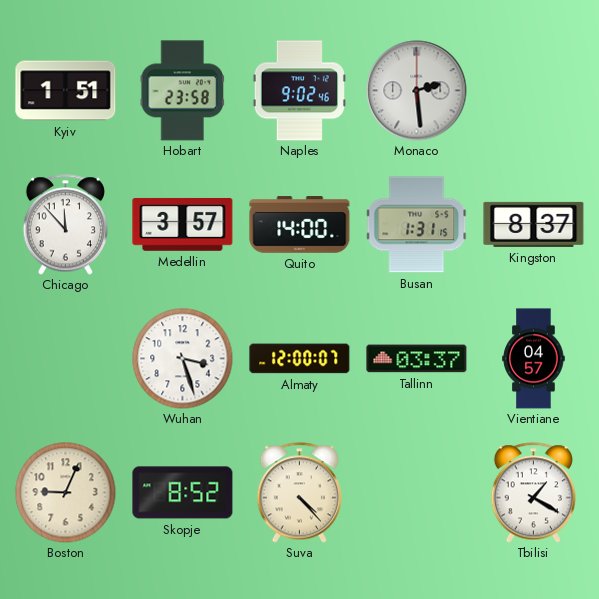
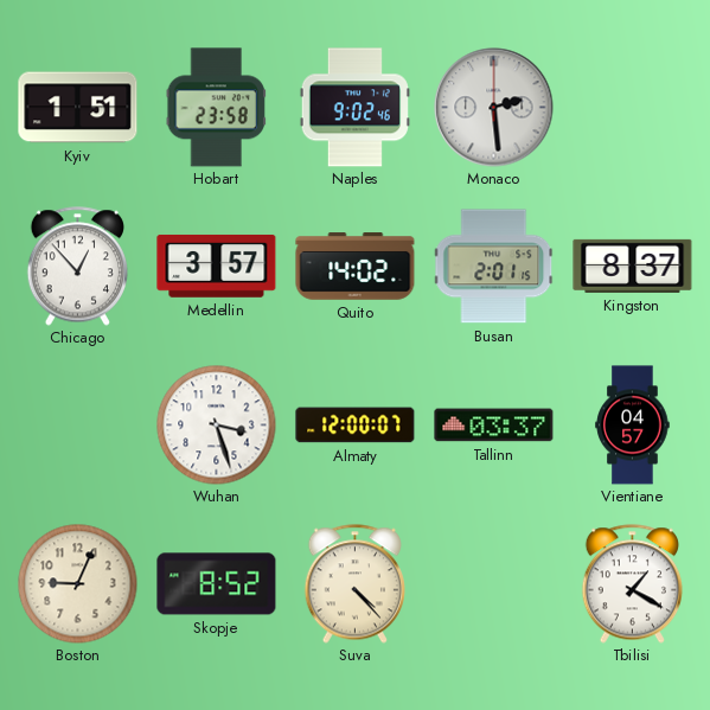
Chicago: 11:53 -> 12:53
Quito: 14:00 -> 14:02
Busan: 1:31 -> 2:01
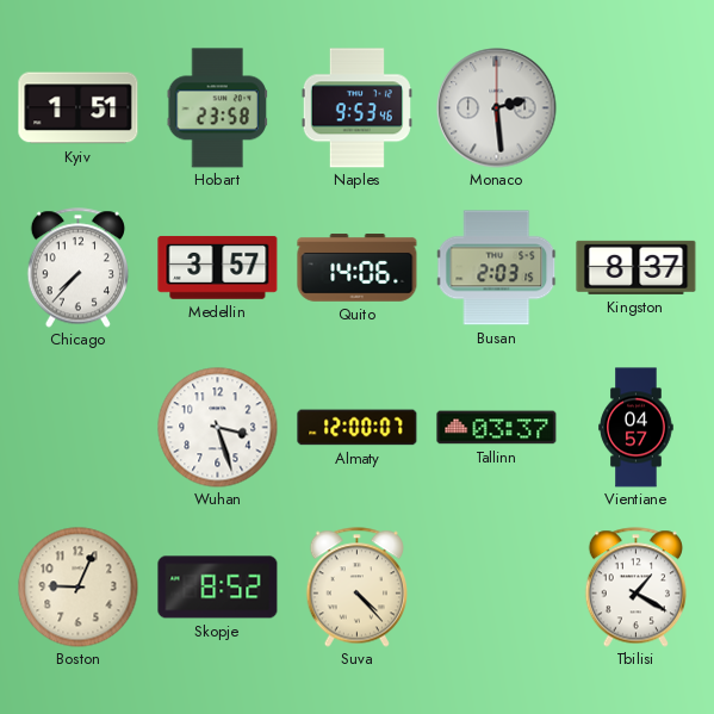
Naples: 9:02 -> 9:53
Chicago: 12:53 -> 7:37
Quito: 14:02 -> 14:06
Busan: 2:01 -> 2:03
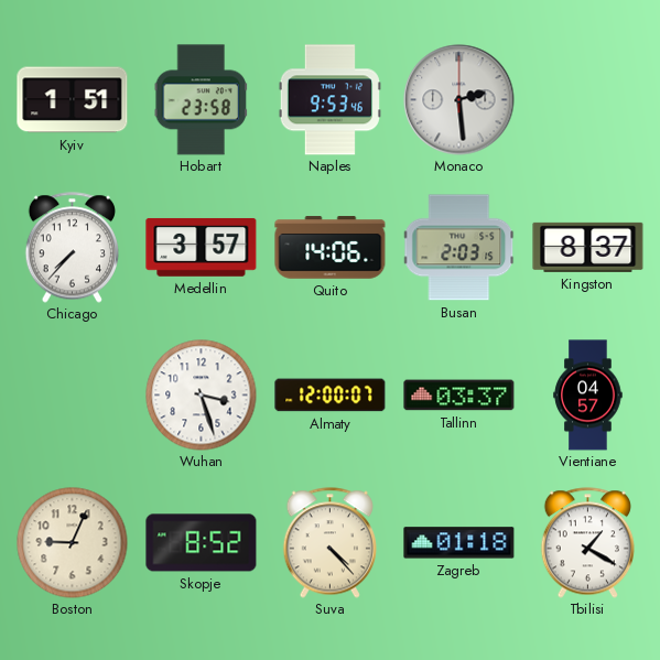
Zagreb: none -> 01:18
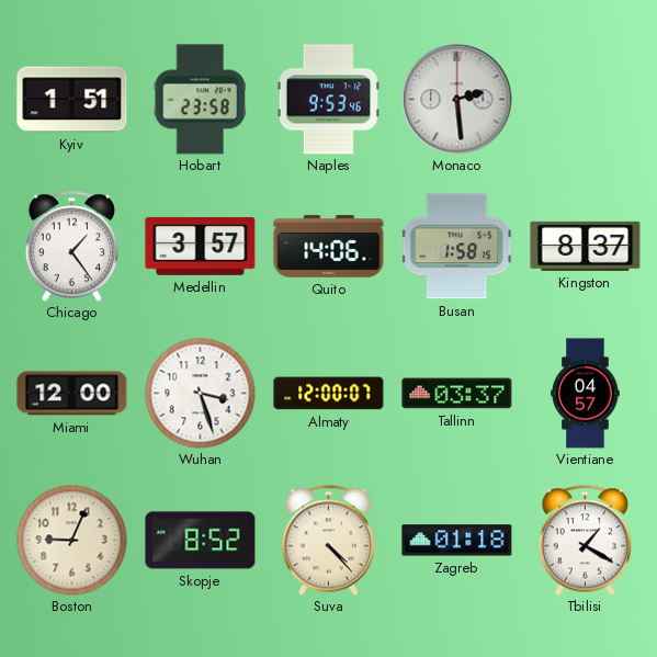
Chicago: 7:37 -> 1:24
Busan: 2:03 -> 1:58
Miami: none -> 12:00
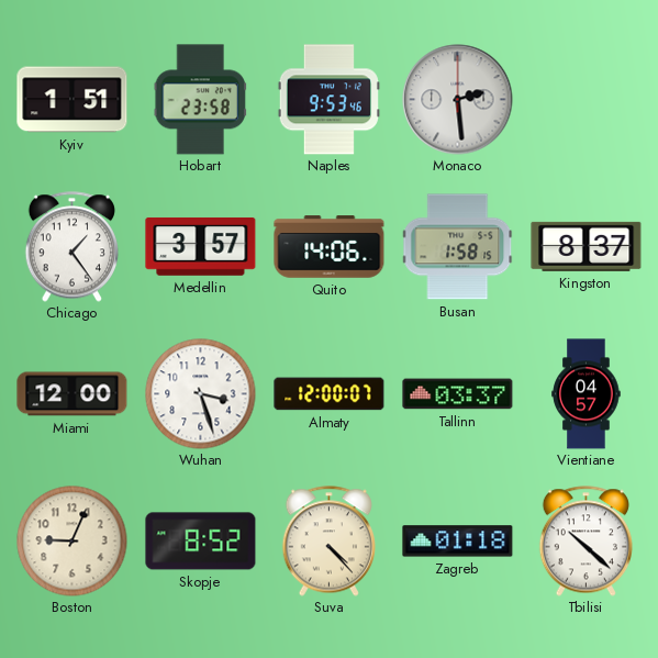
Tbilisi: 1:20 -> 10:22
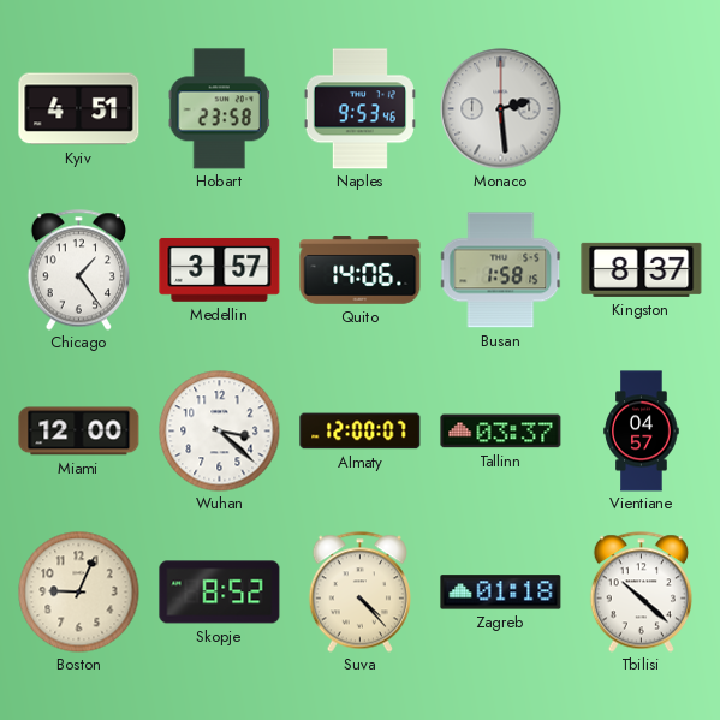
Kyiv: 1:51 -> 4:51
Wuhan: 3:27 -> 3:22
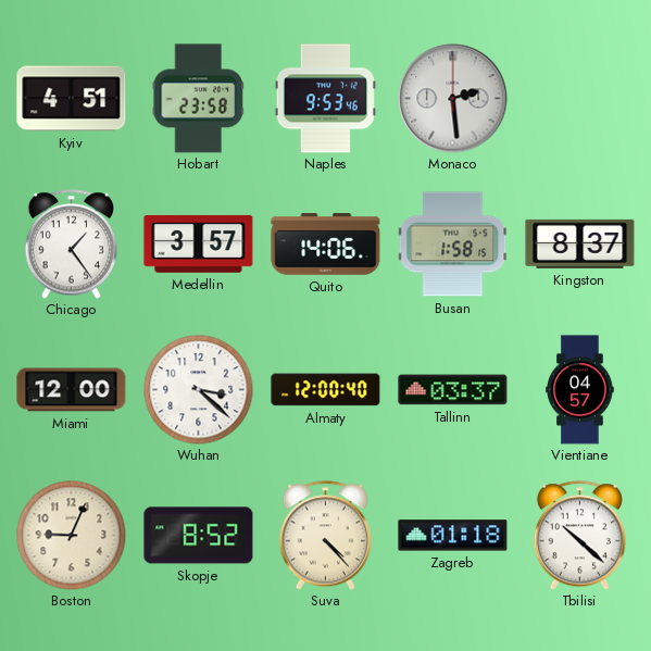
Almaty: 12:00:07 -> 12:00:40
